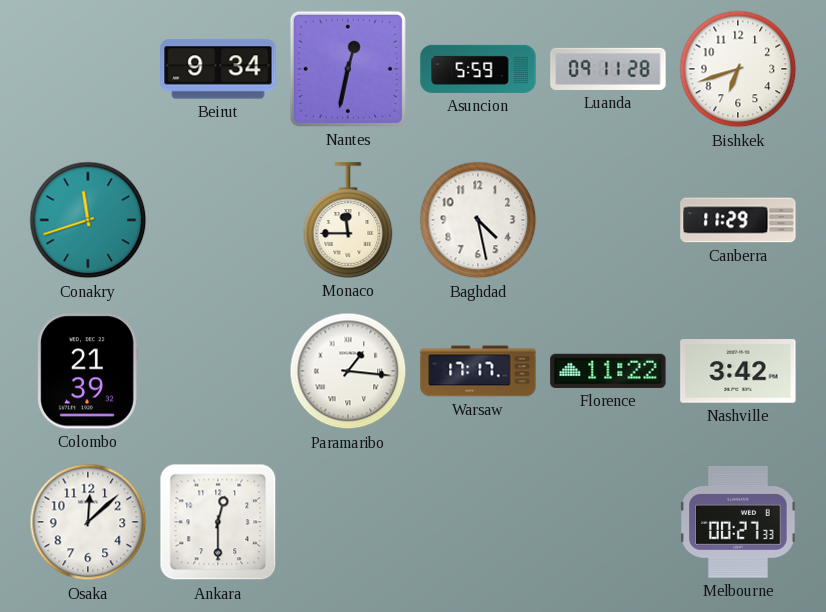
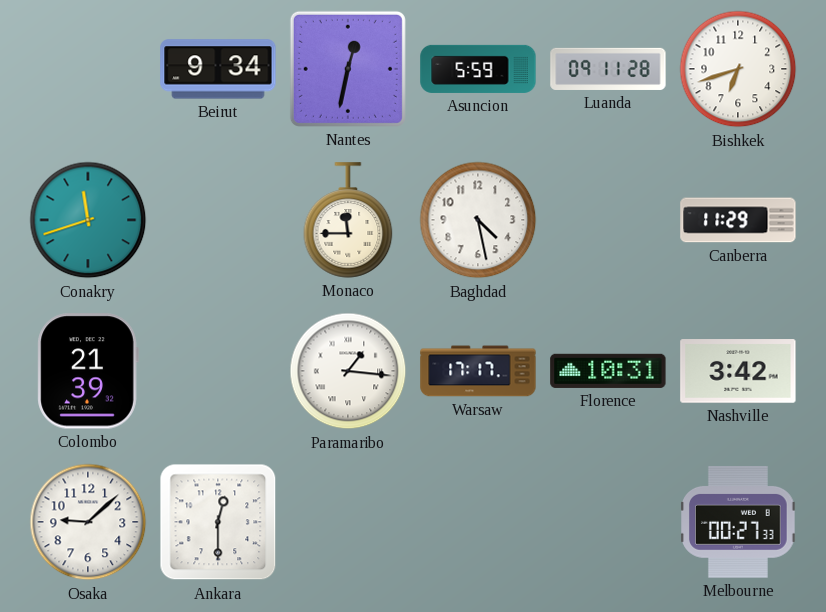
Florence: 11:22 -> 10:31
Osaka: 12:08 -> 9:08
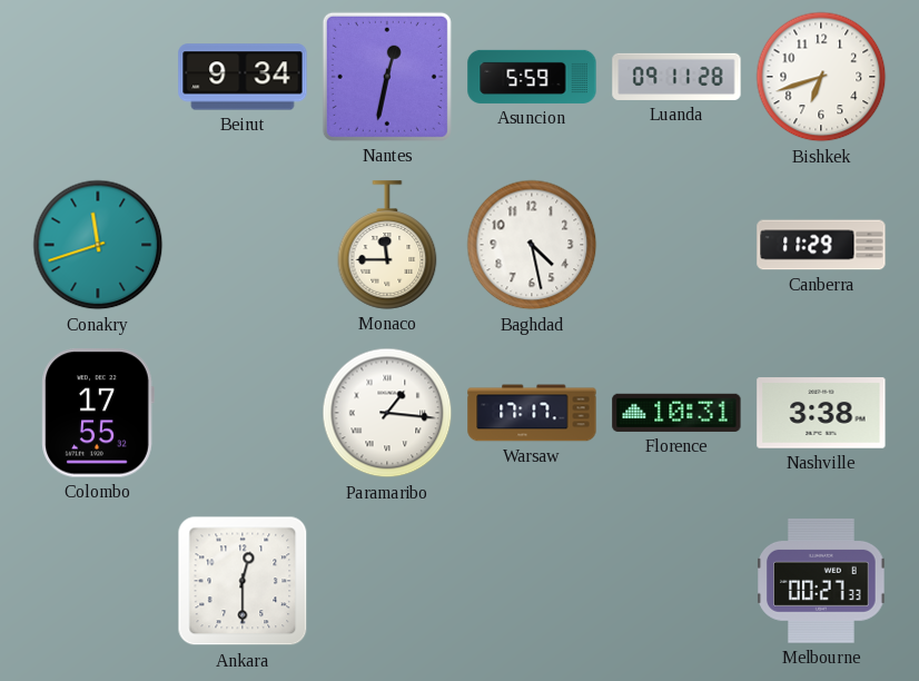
Colombo: 21:39 -> 17:55
Nashville: 3:42 -> 3:38
Osaka: 9:08 -> none
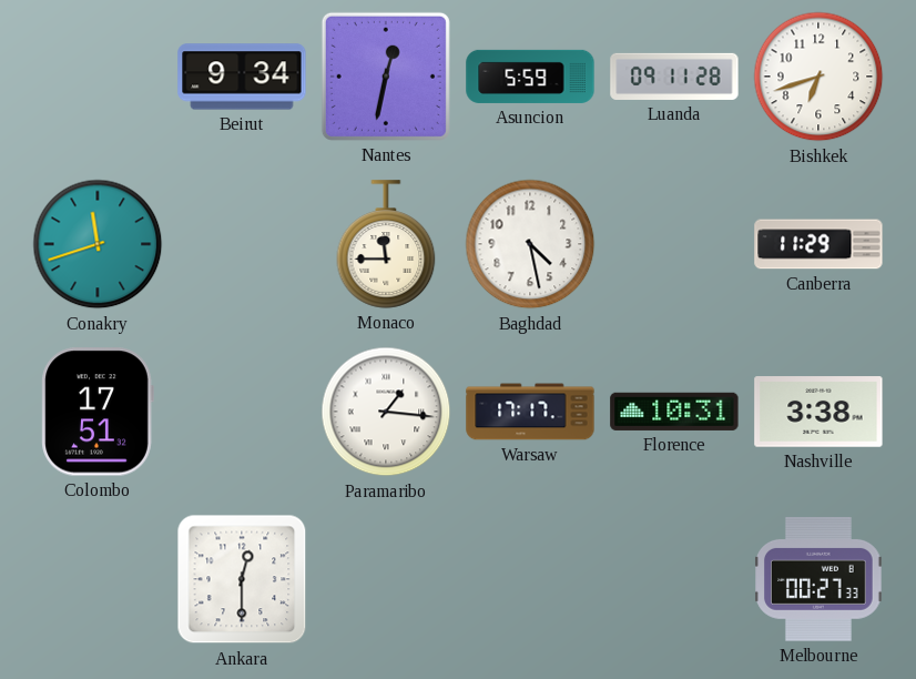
Colombo: 17:55 -> 17:51
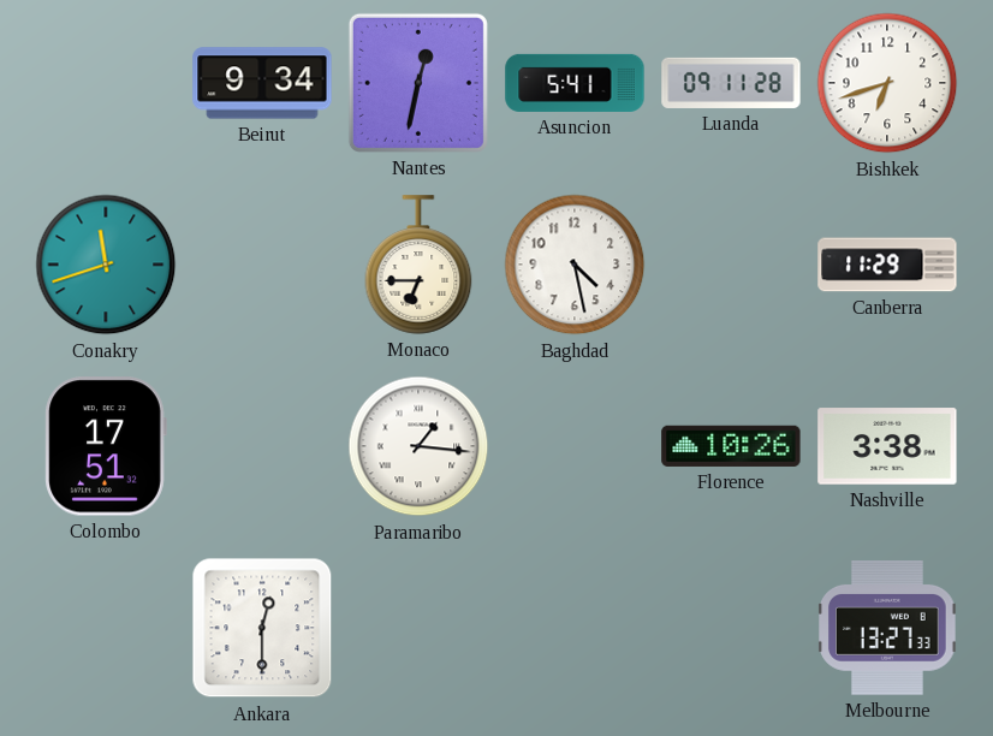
Asuncion: 5:59 -> 5:41
Monaco: 11:45 -> 6:45
Warsaw: 17:17 -> none
Florence: 10:31 -> 10:26
Melbourne: 00:27 -> 13:27
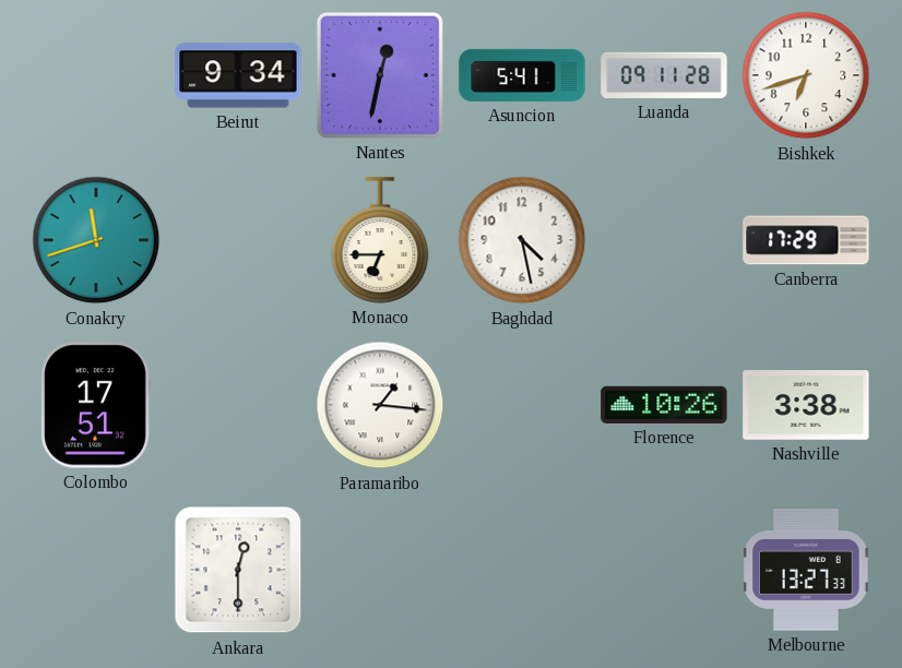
Canberra: 11:29 -> 17:29
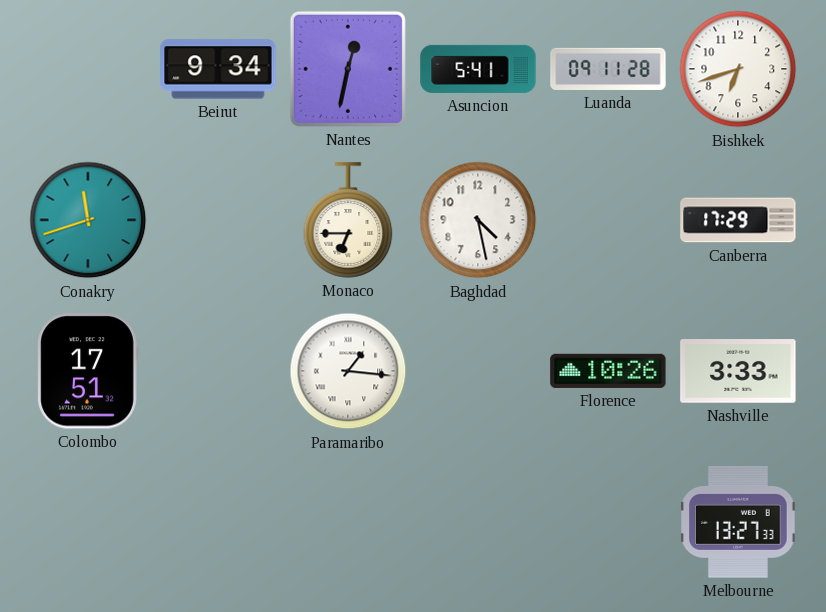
Nashville: 3:38 -> 3:33
Ankara: 12:30 -> none
